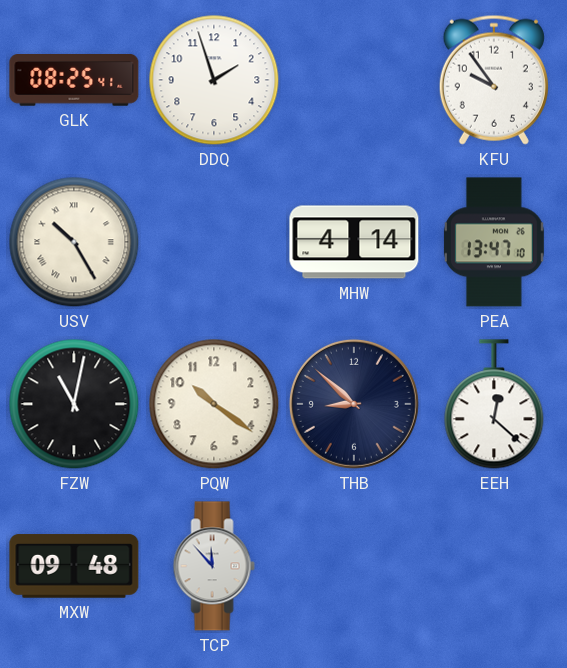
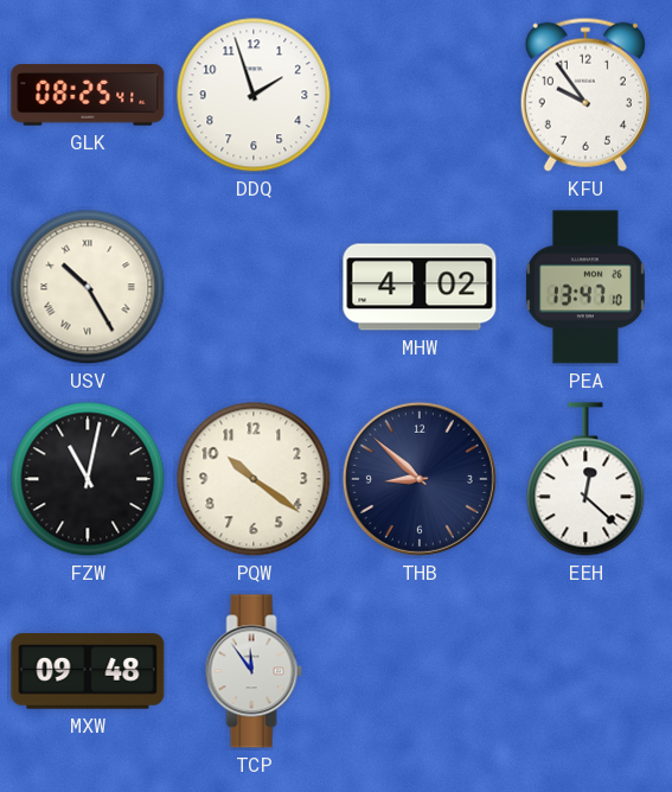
MHW: 4:14 -> 4:02
TCP: 11:53 -> 11:54
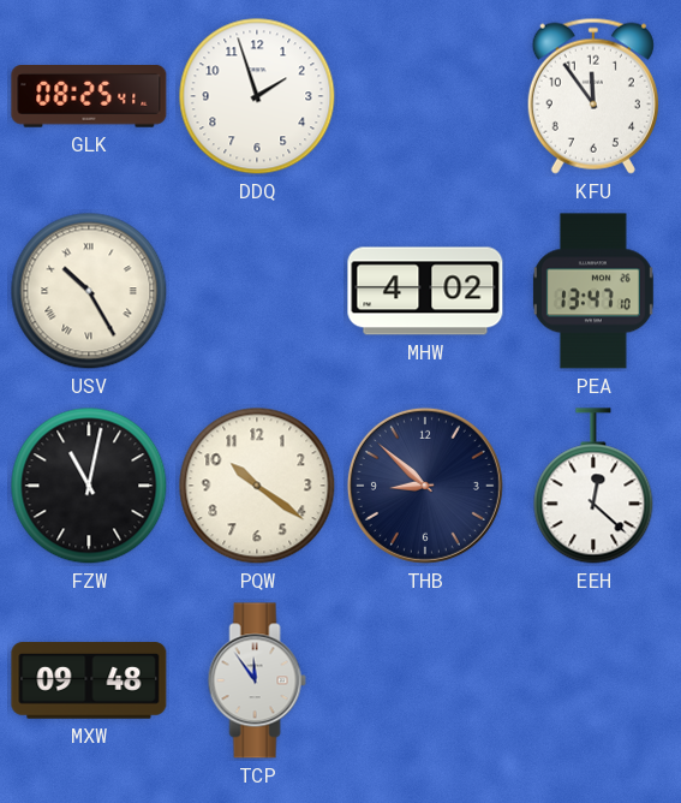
KFU: 9:54 -> 11:54
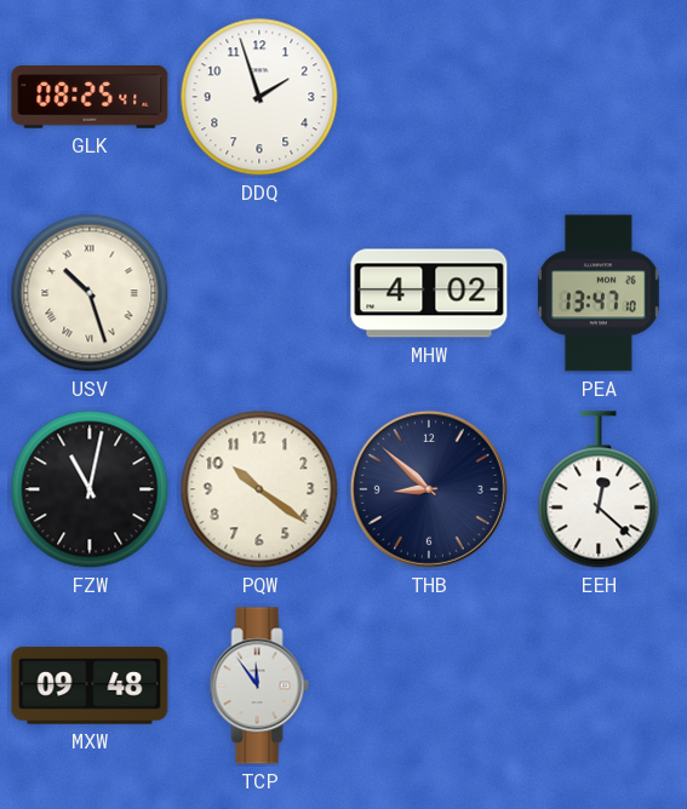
KFU: 11:54 -> none
USV: 10:25 -> 10:27
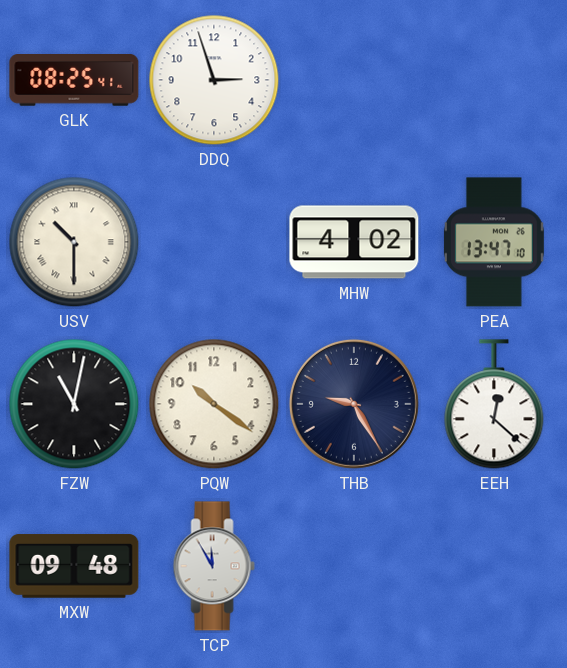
DDQ: 1:57 -> 2:57
USV: 10:27 -> 10:30
THB: 8:52 -> 9:25
TCP: 11:54 -> 11:55
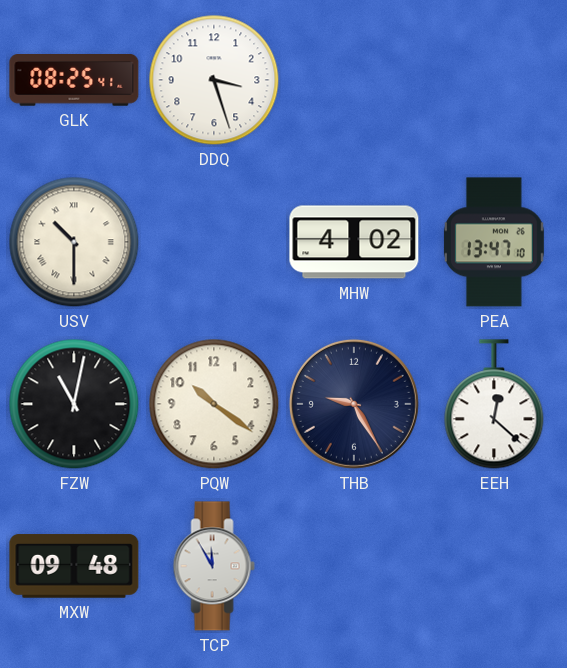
DDQ: 2:57 -> 3:27
